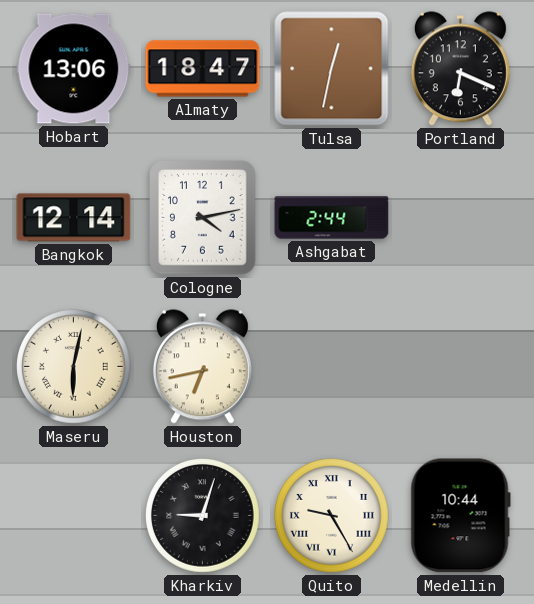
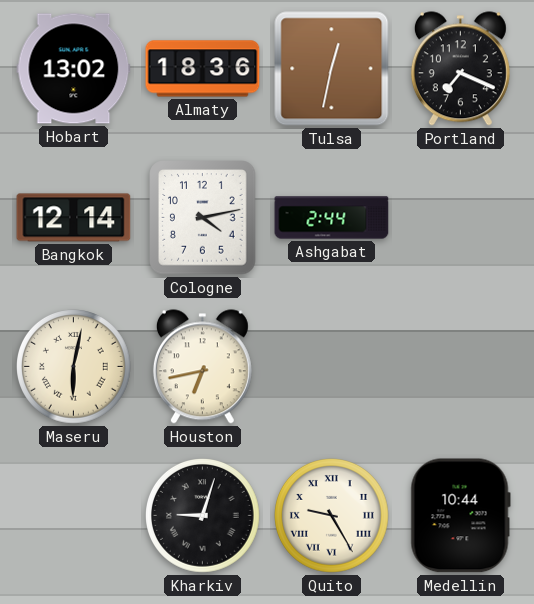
Hobart: 13:06 -> 13:02
Almaty: 18:47 -> 18:36
Portland: 6:19 -> 7:19
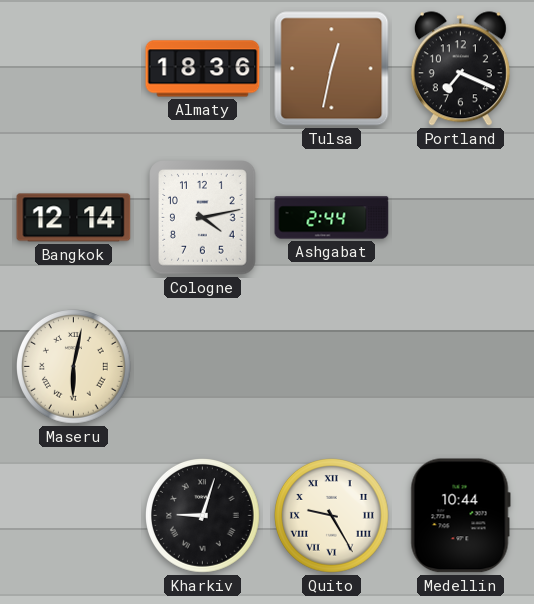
Hobart: 13:02 -> none
Houston: 6:43 -> none
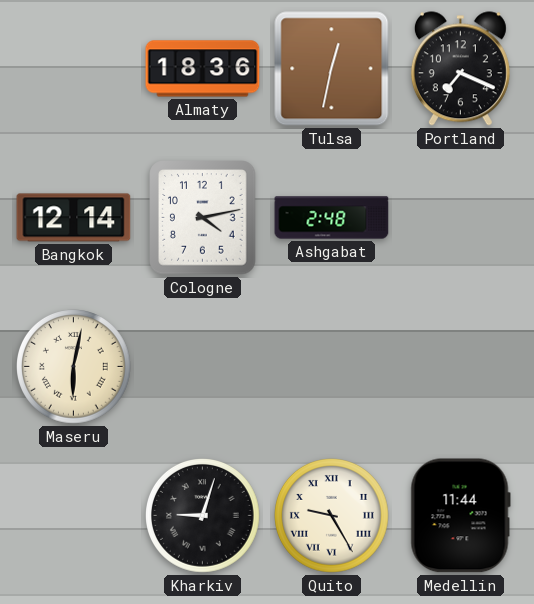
Ashgabat: 2:44 -> 2:48
Medellin: 10:44 -> 11:44
